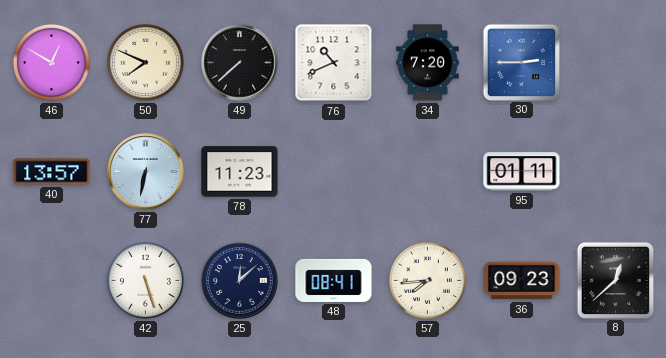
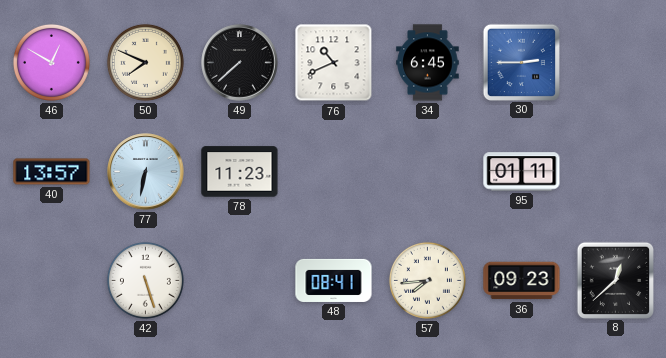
34: 7:20 -> 6:45
25: 12:08 -> none
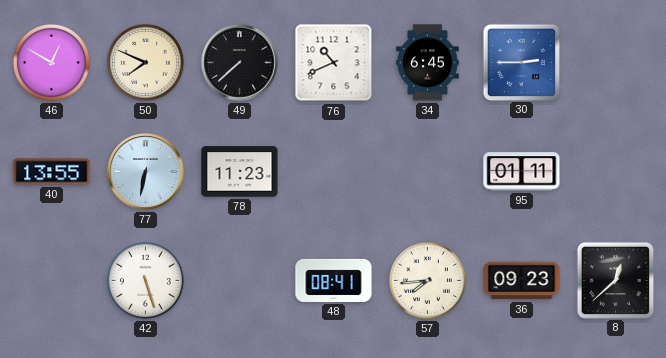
40: 13:57 -> 13:55
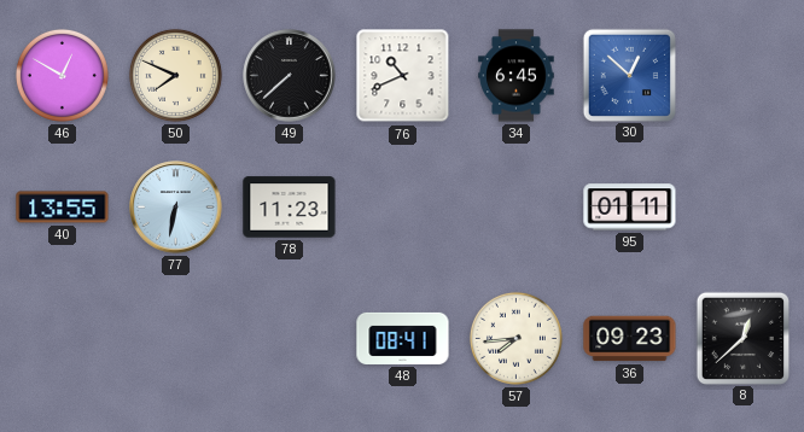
30: 2:45 -> 12:52
42: 5:27 -> none
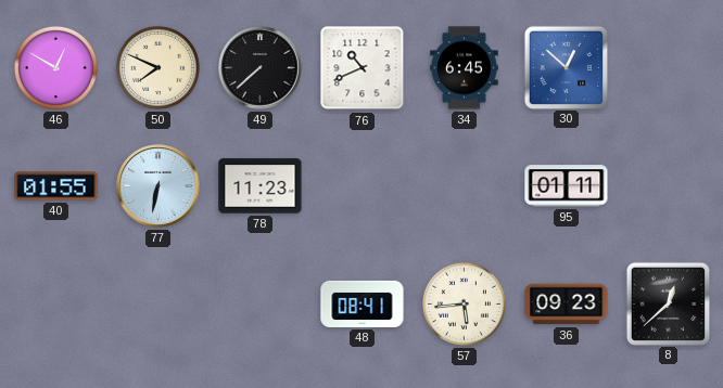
40: 13:55 -> 01:55
57: 7:44 -> 5:44
